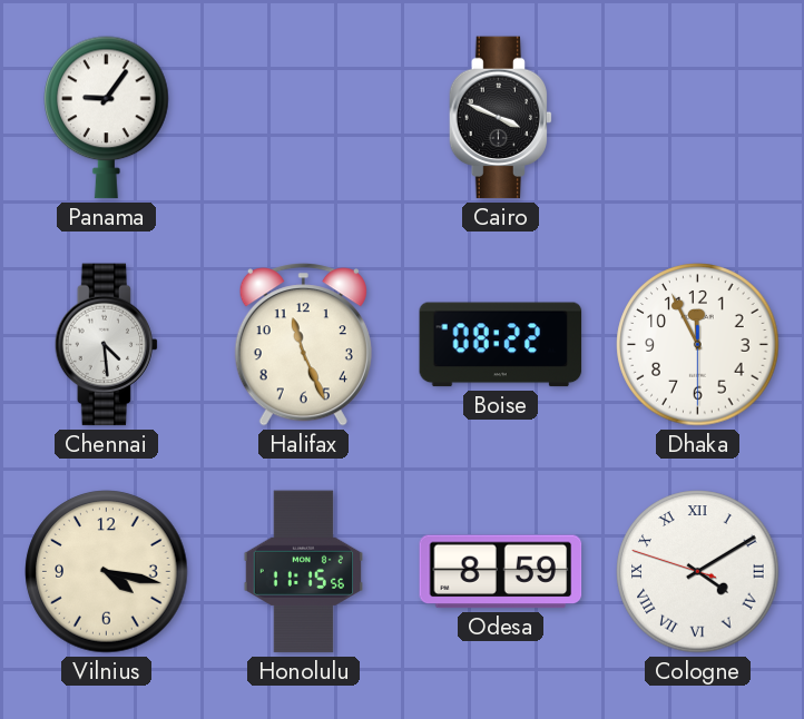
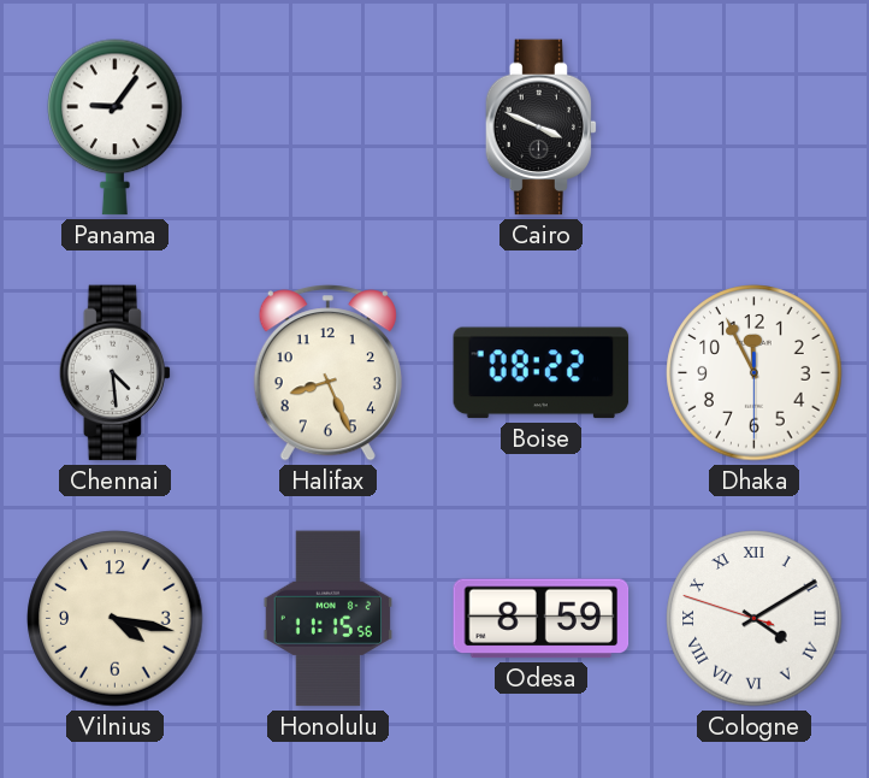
Halifax: 11:26 -> 8:26
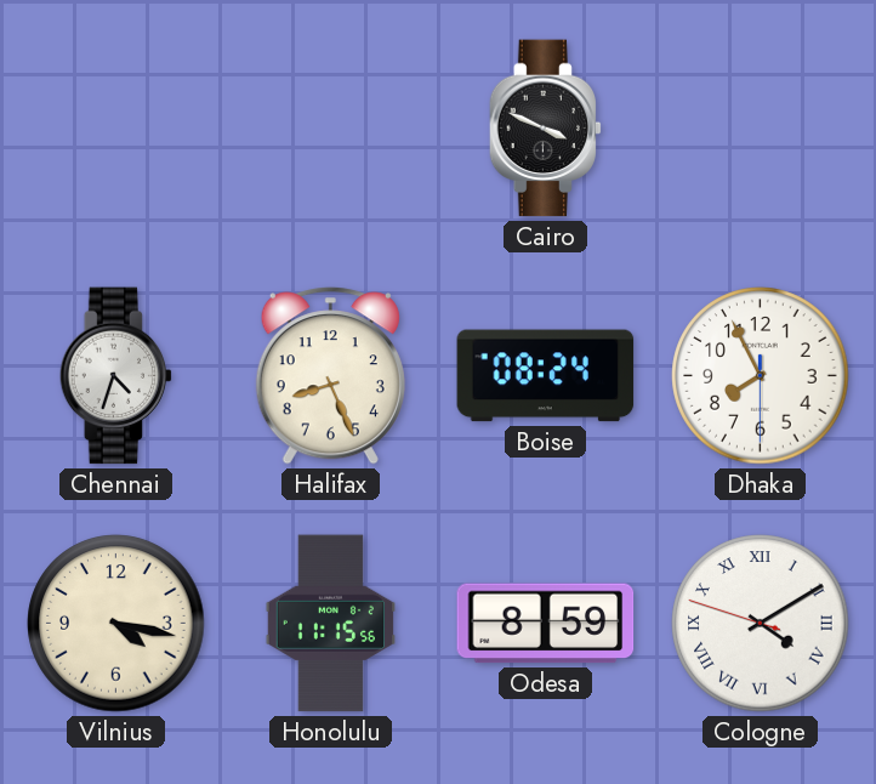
Panama: 9:06 -> none
Chennai: 4:29 -> 4:33
Boise: 08:22 -> 08:24
Dhaka: 11:55 -> 7:55
